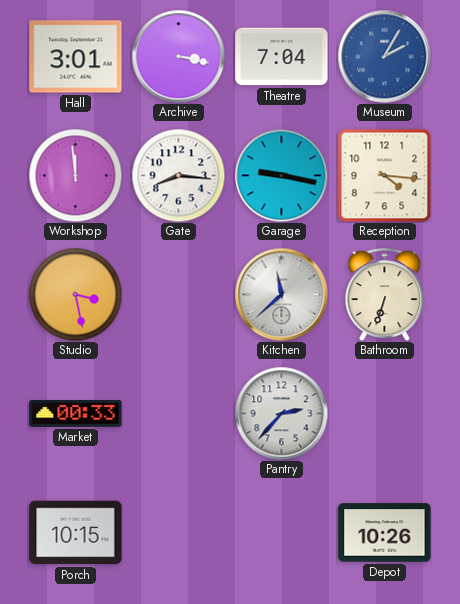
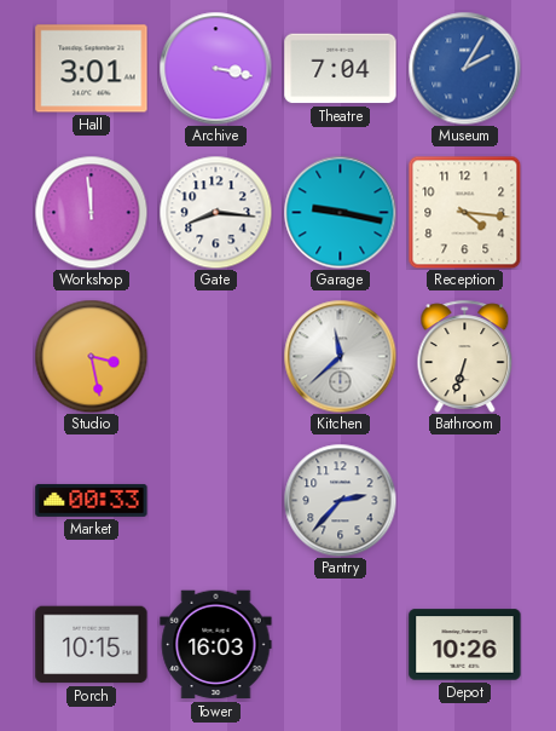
Tower: none -> 16:03
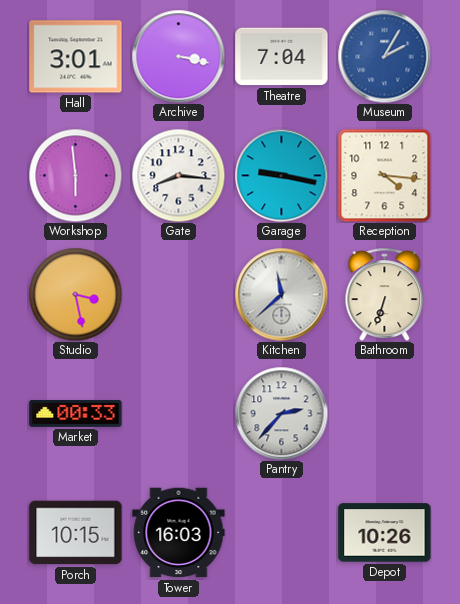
Workshop: 11:59 -> 5:59
